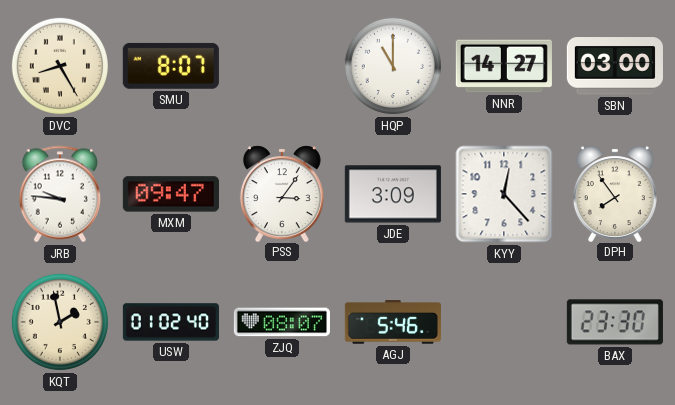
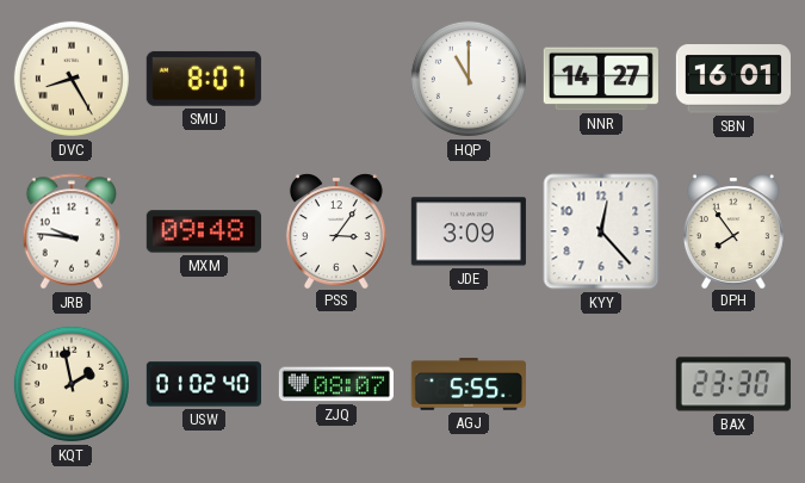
SBN: 03:00 -> 16:01
MXM: 09:47 -> 09:48
AGJ: 5:46 -> 5:55
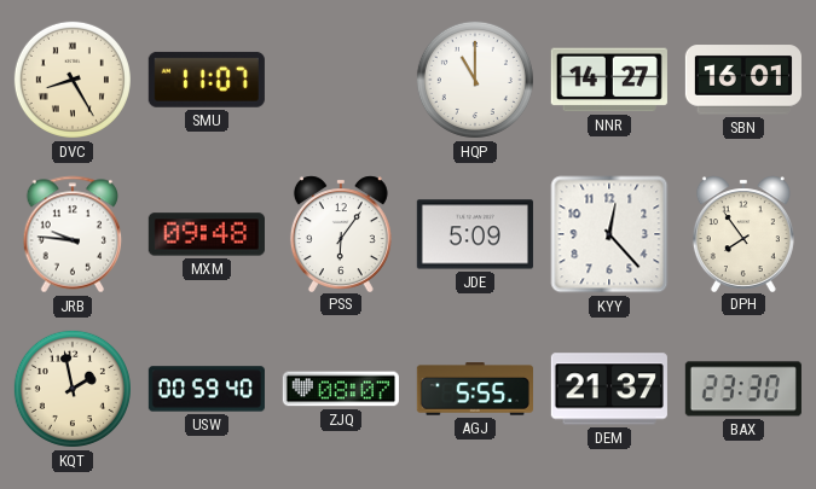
SMU: 8:07 -> 11:07
PSS: 3:06 -> 6:06
JDE: 3:09 -> 5:09
USW: 01:02 -> 00:59
DEM: none -> 21:37
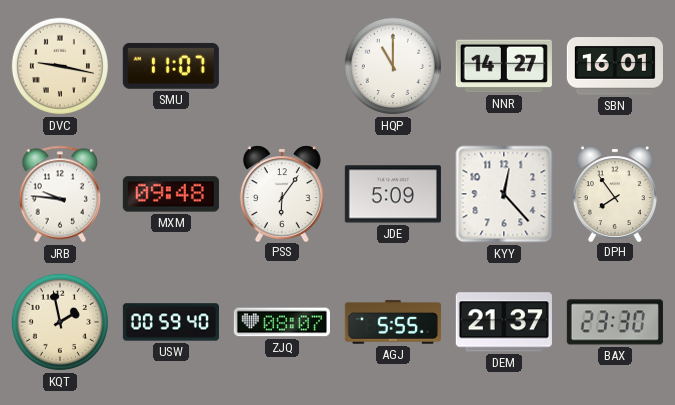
DVC: 8:25 -> 9:17
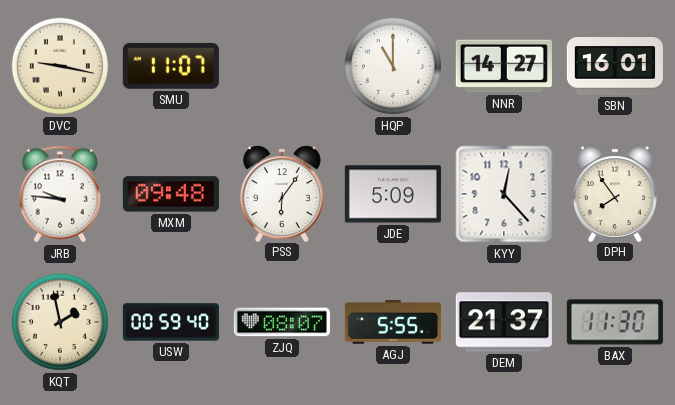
BAX: 23:30 -> 11:30
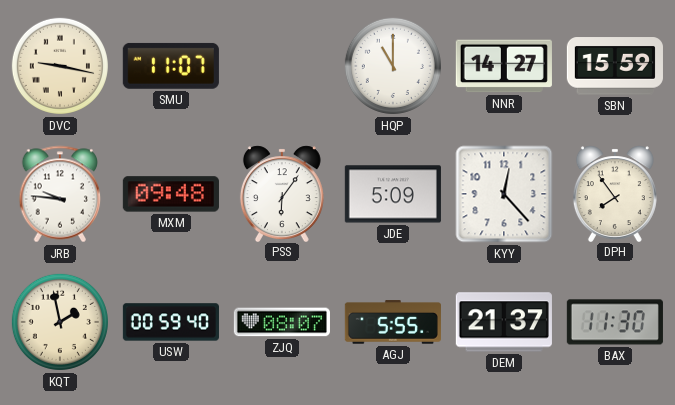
SBN: 16:01 -> 15:59
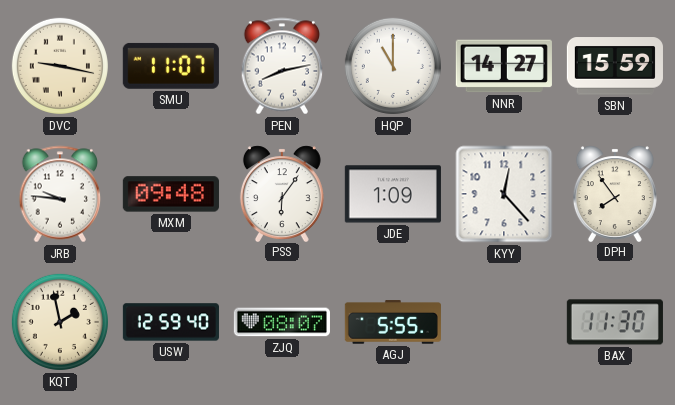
PEN: none -> 8:13
JDE: 5:09 -> 1:09
USW: 00:59 -> 12:59
DEM: 21:37 -> none
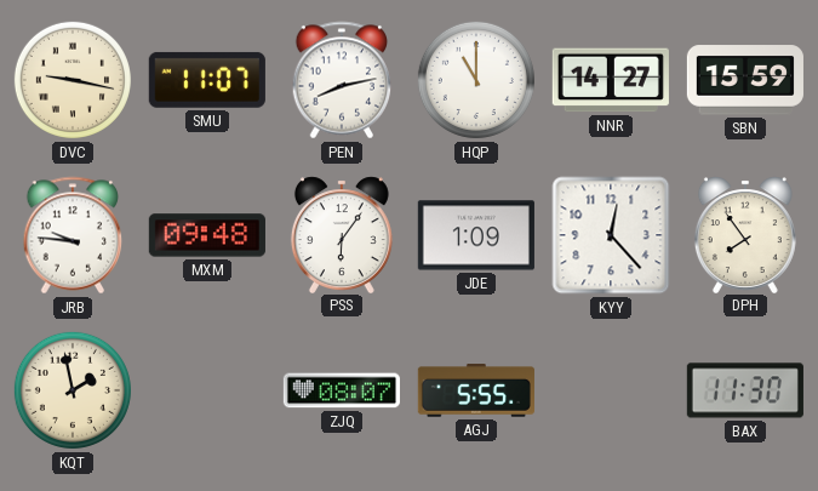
USW: 12:59 -> none
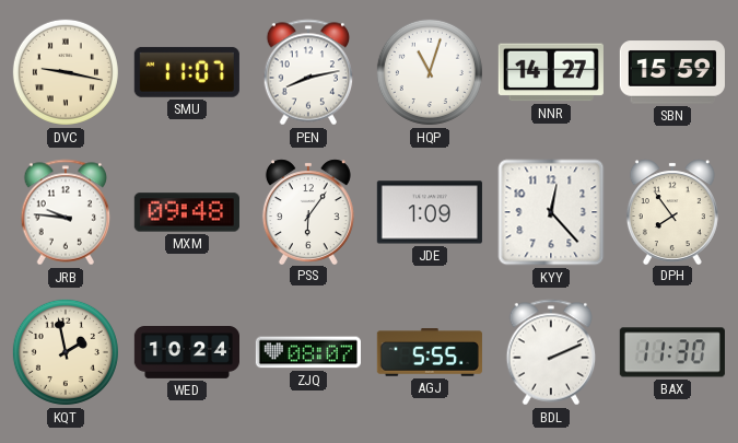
HQP: 11:00 -> 11:03
WED: none -> 10:24
BDL: none -> 2:11
